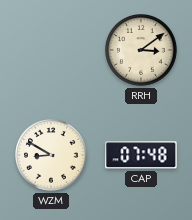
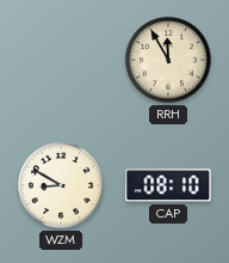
RRH: 3:09 -> 11:55
CAP: 07:48 -> 08:10
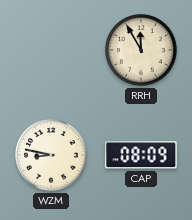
WZM: 8:50 -> 8:47
CAP: 08:10 -> 08:09
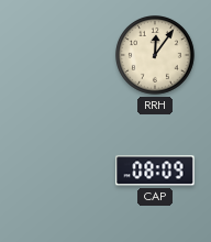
RRH: 11:55 -> 12:06
WZM: 8:47 -> none
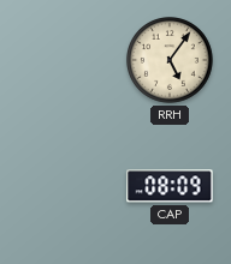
RRH: 12:06 -> 5:06
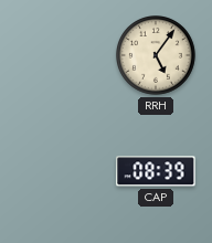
CAP: 08:09 -> 08:39
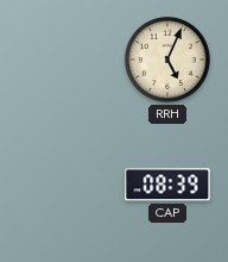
RRH: 5:06 -> 5:04
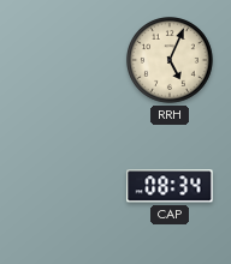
CAP: 08:39 -> 08:34
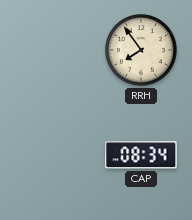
RRH: 5:04 -> 7:54
